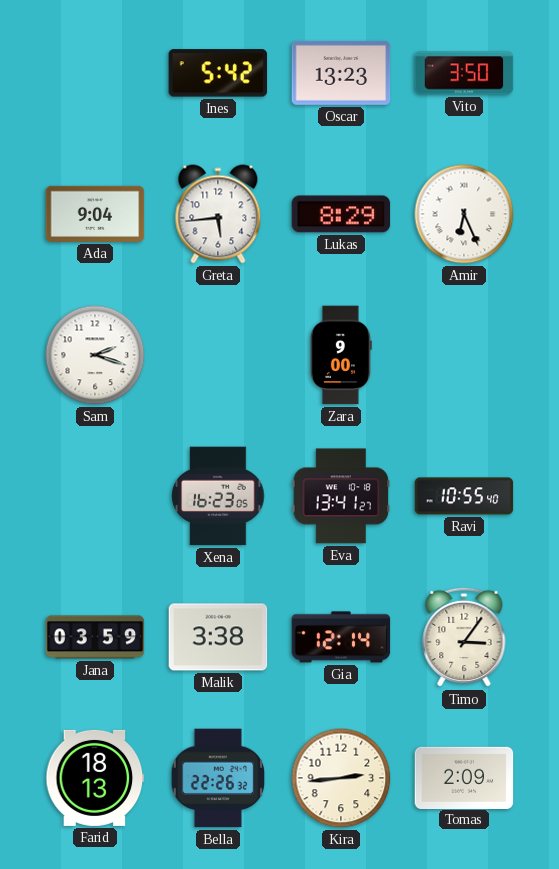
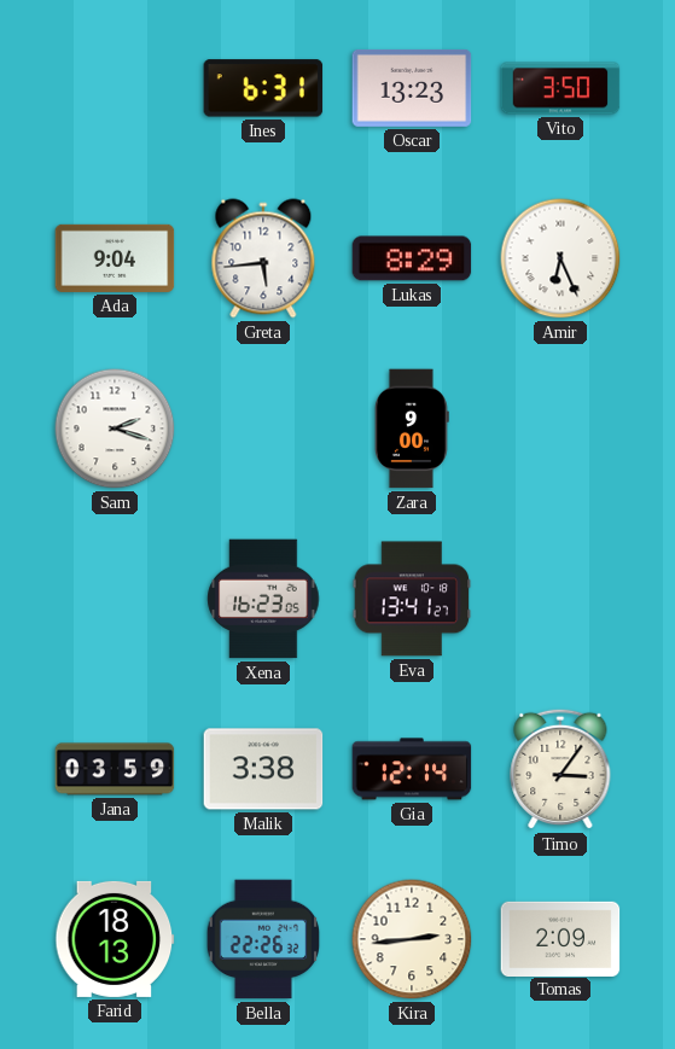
Ines: 5:42 -> 6:31
Ravi: 10:55 -> none
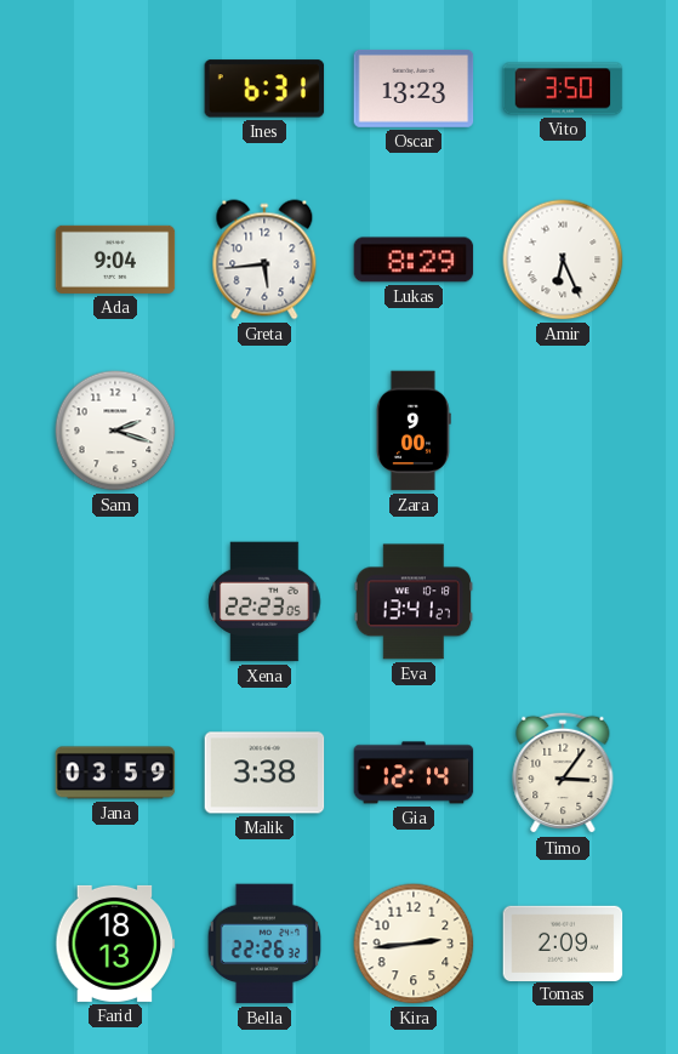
Xena: 16:23 -> 22:23
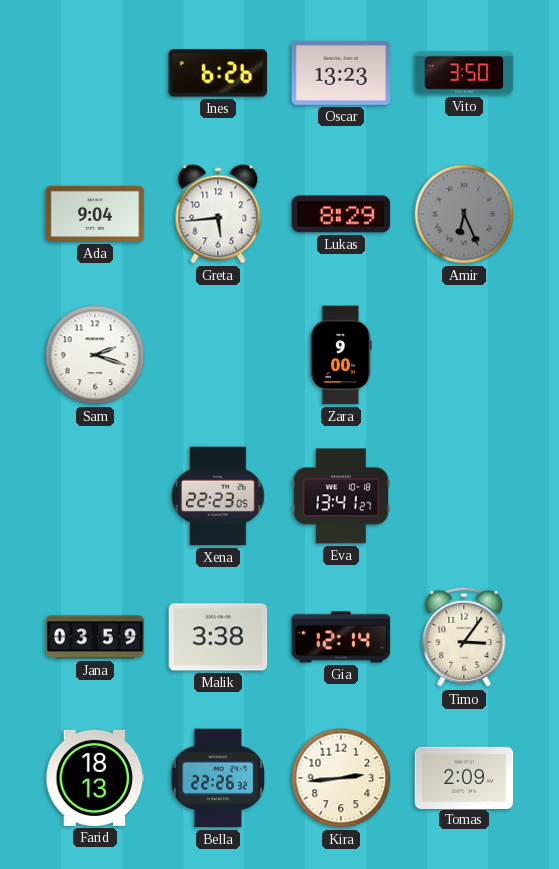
Ines: 6:31 -> 6:26
Amir dial: white -> grey
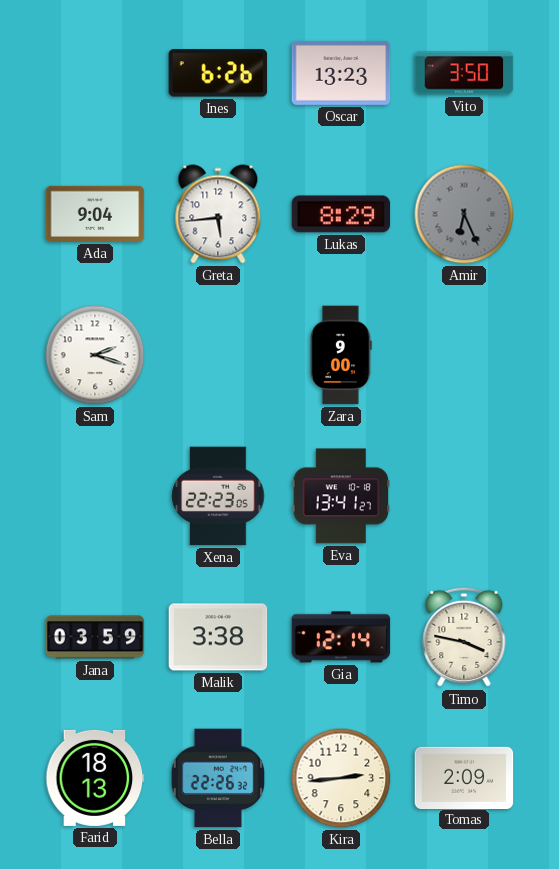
Timo: 3:06 -> 3:47
